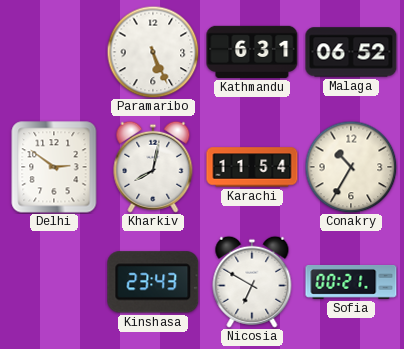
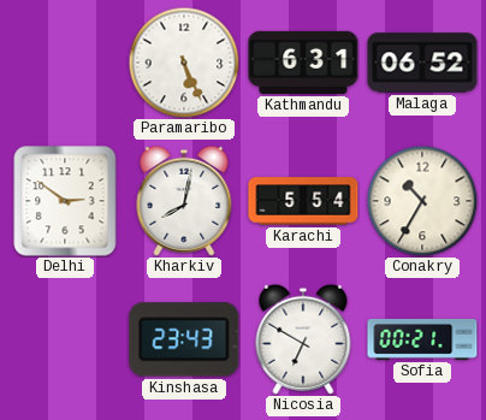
Karachi: 11:54 -> 5:54
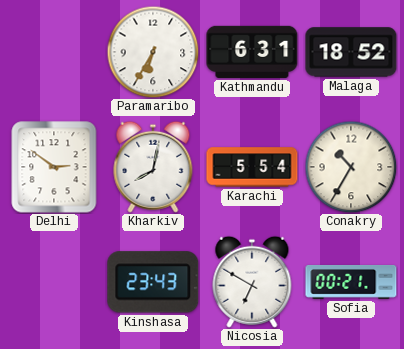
Paramaribo: 5:26 -> 6:35
Malaga: 06:52 -> 18:52
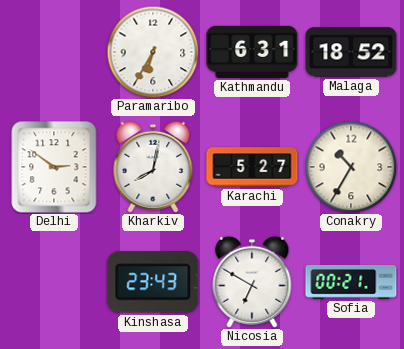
Karachi: 5:54 -> 5:27
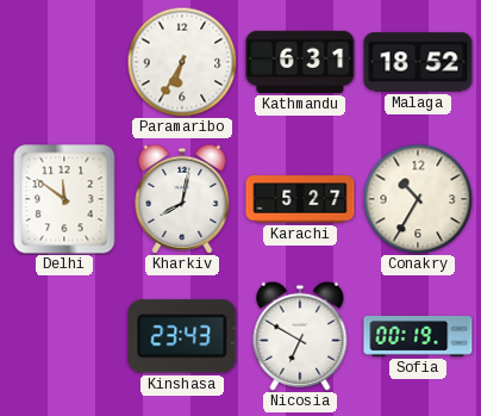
Delhi: 2:51 -> 11:51
Sofia: 00:21 -> 00:19
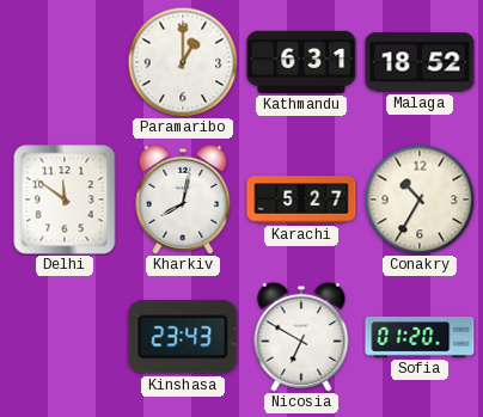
Paramaribo: 6:35 -> 1:00
Sofia: 00:19 -> 01:20
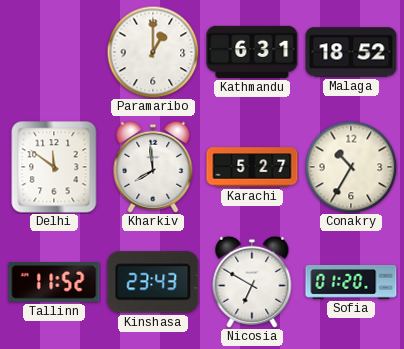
Kharkiv: 8:02 -> 7:59
Tallinn: none -> 11:52
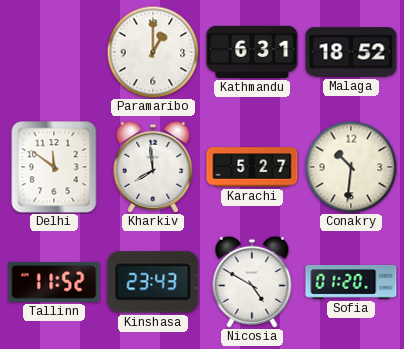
Conakry: 10:35 -> 10:31
Nicosia: 6:50 -> 4:50
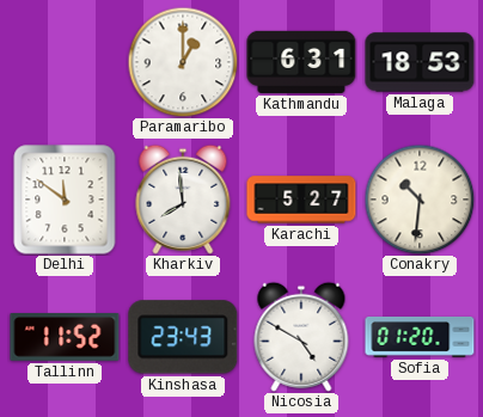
Malaga: 18:52 -> 18:53
